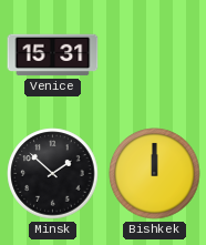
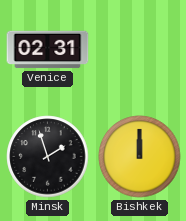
Venice: 15:31 -> 02:31
Minsk: 1:52 -> 1:57
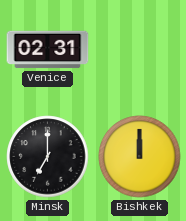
Minsk: 1:57 -> 7:00
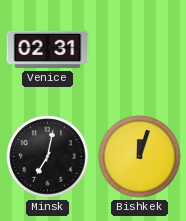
Minsk: 7:00 -> 7:02
Bishkek: 12:00 -> 12:03
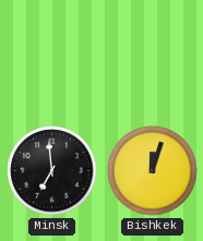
Venice: 02:31 -> none
Minsk: 7:02 -> 6:59
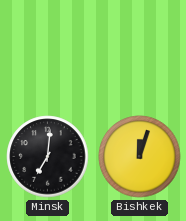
Minsk: 6:59 -> 7:01
